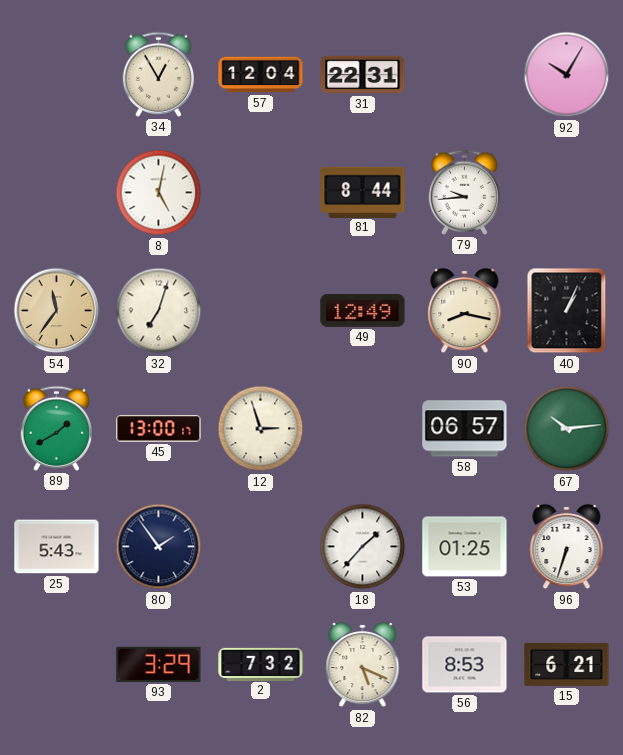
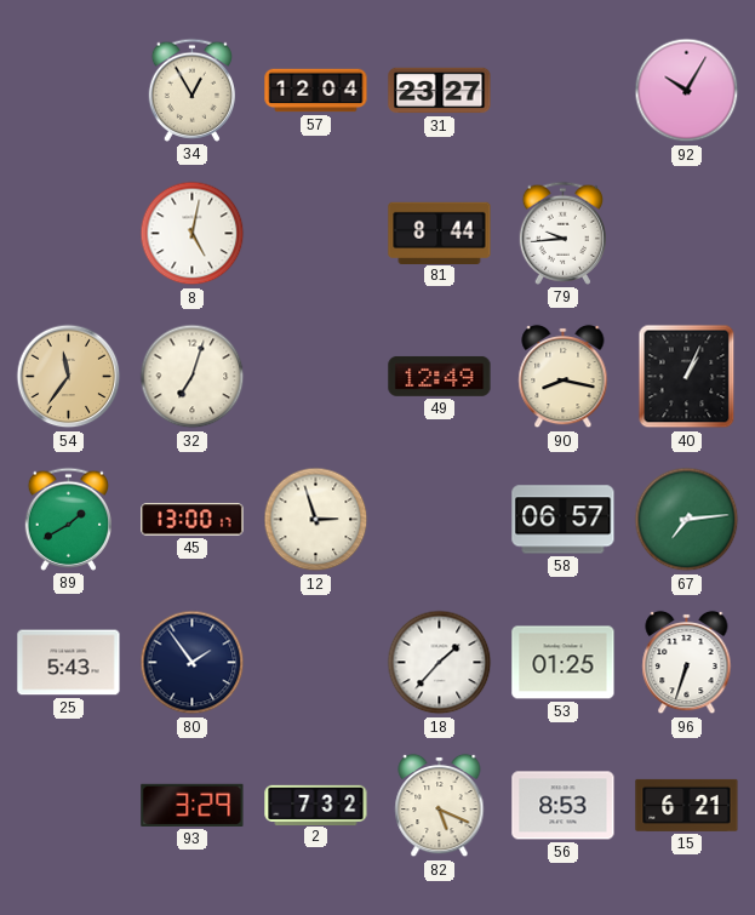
31: 22:31 -> 23:27
67: 10:14 -> 7:14
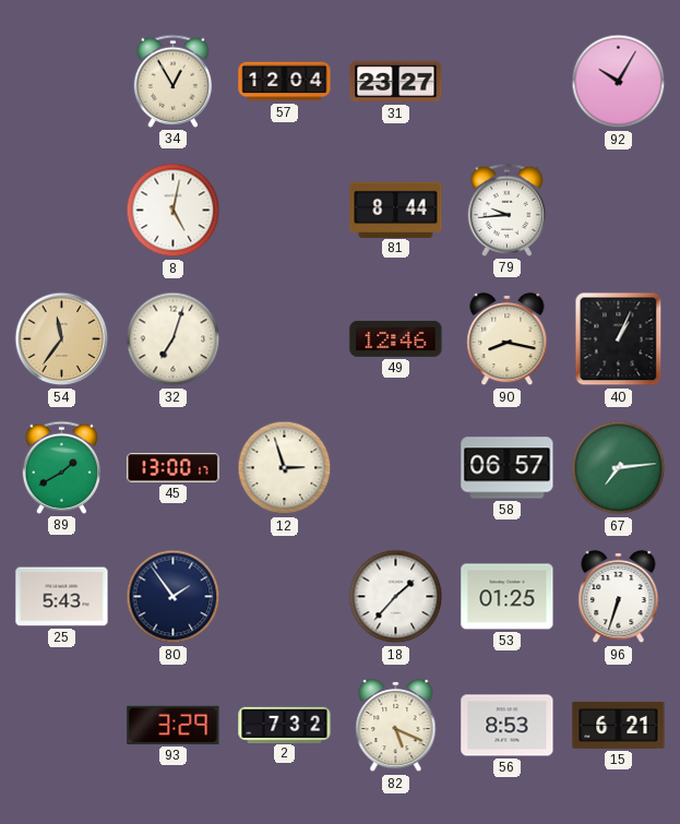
49: 12:49 -> 12:46
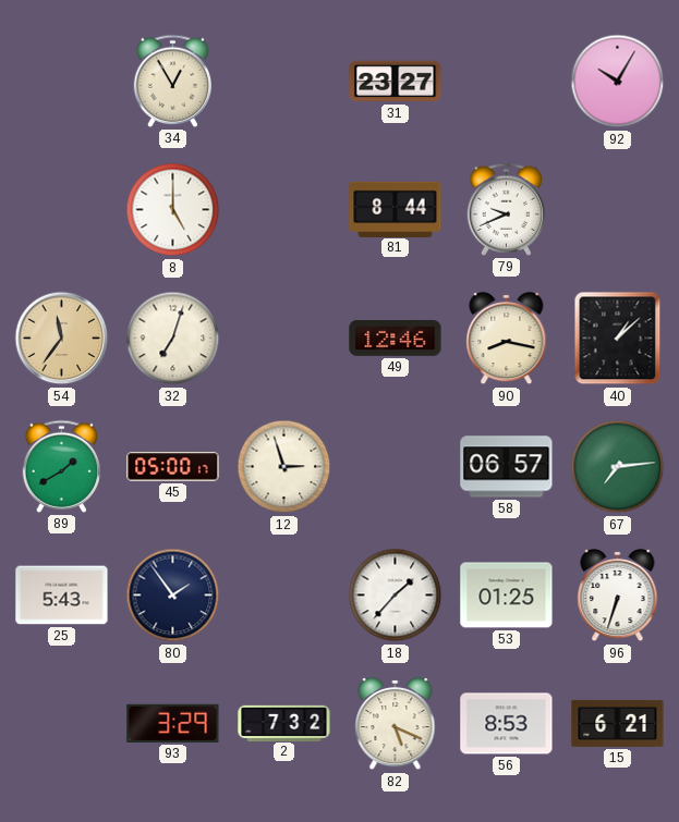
57: 12:04 -> none
8: 5:02 -> 5:00
79: 9:44 -> 9:41
40: 1:04 -> 1:08
45: 13:00 -> 05:00
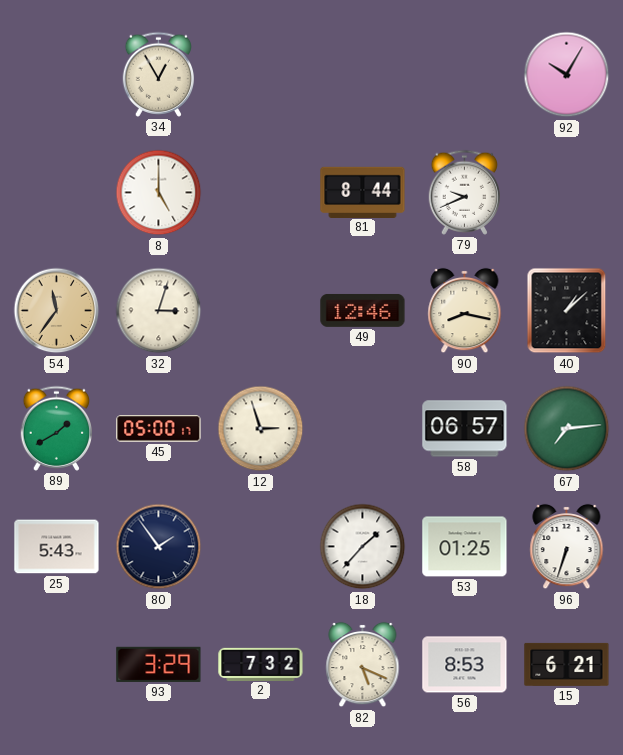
31: 23:27 -> none
32: 7:03 -> 3:03
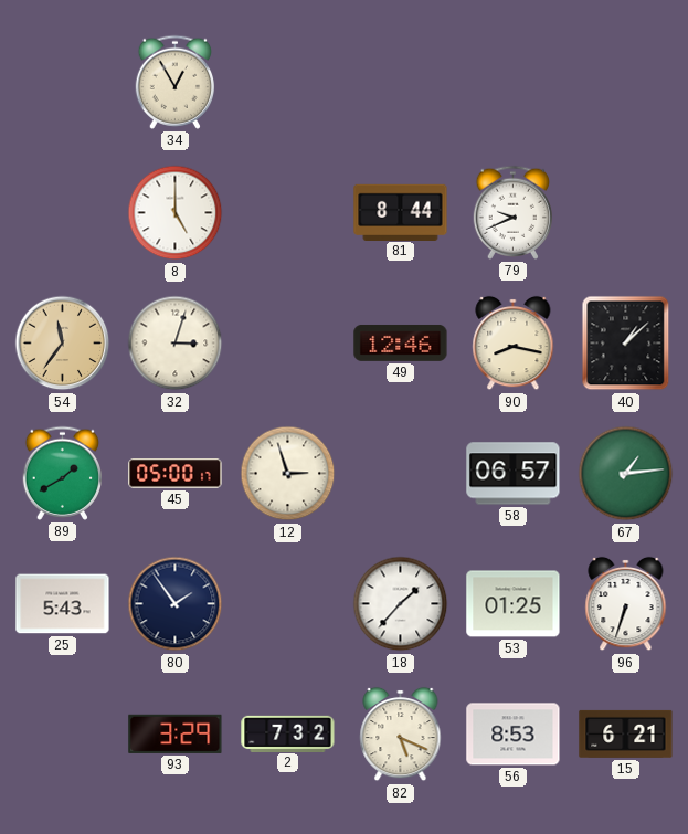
92: 10:05 -> none
67: 7:14 -> 1:14
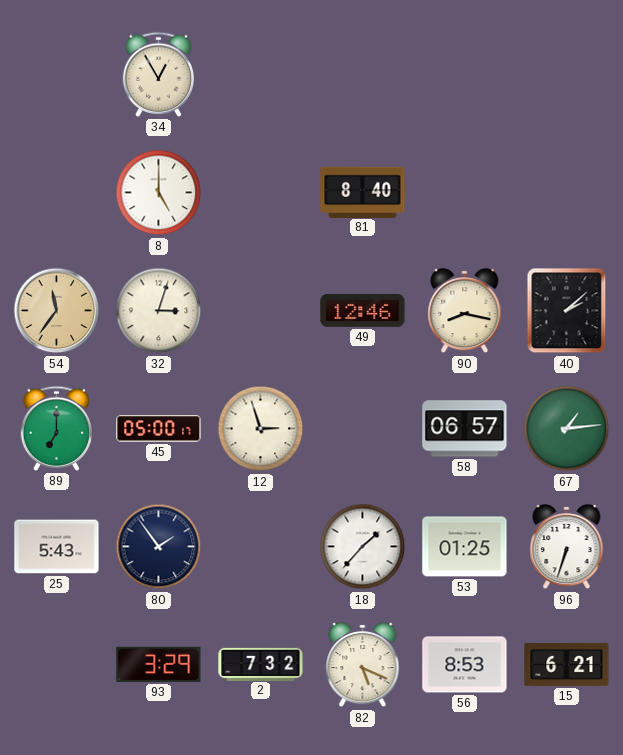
81: 8:44 -> 8:40
79: 9:41 -> none
40: 1:08 -> 2:08
89: 1:40 -> 7:00
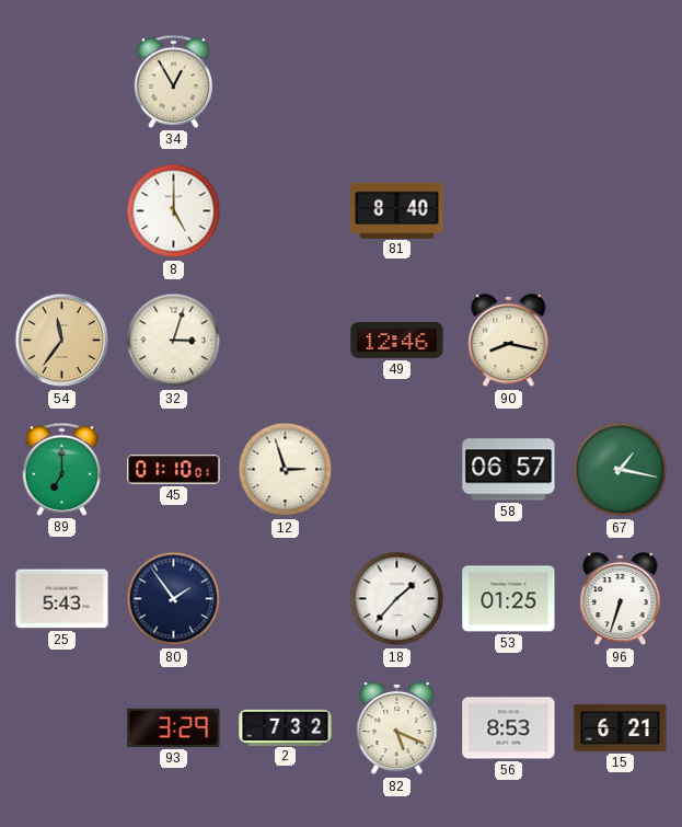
40: 2:08 -> none
45: 05:00 -> 01:10
67: 1:14 -> 1:17
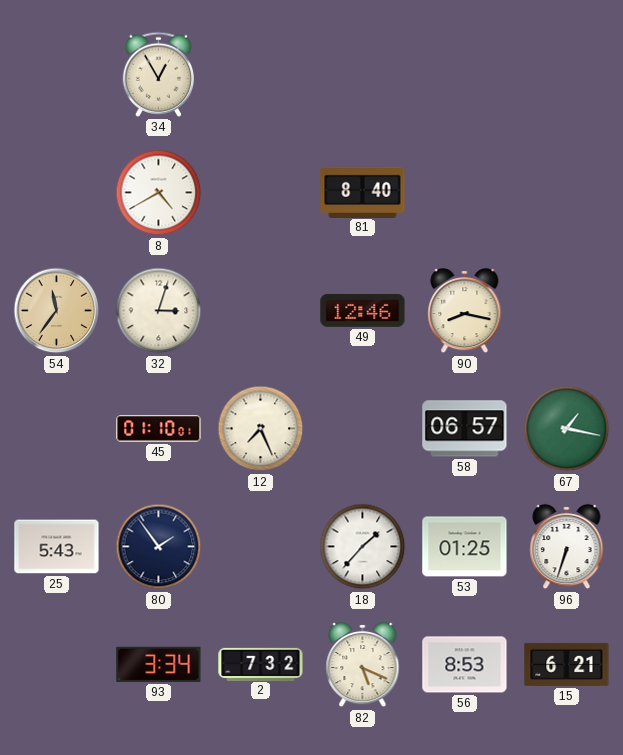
8: 5:00 -> 4:40
89: 7:00 -> none
12: 2:57 -> 7:26
93: 3:29 -> 3:34
